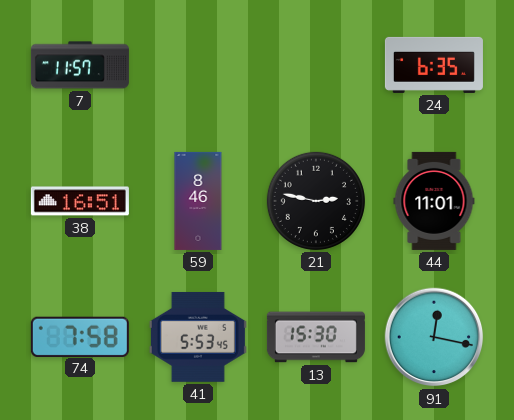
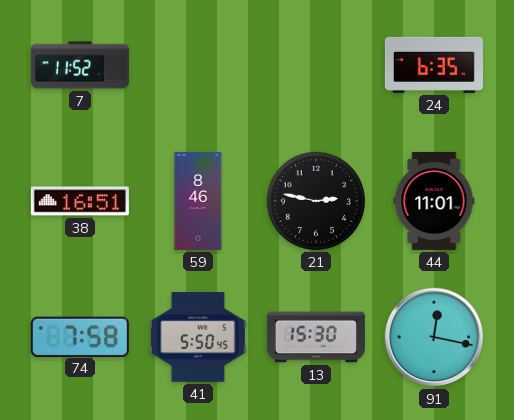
7: 11:57 -> 11:52
41: 5:53 -> 5:50
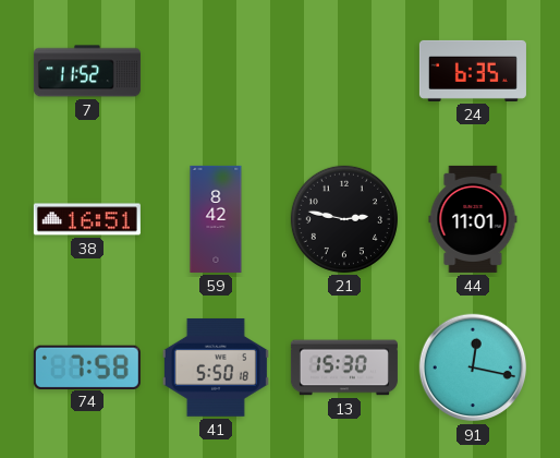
59: 8:46 -> 8:42
41: 5:50:45 -> 5:50:18
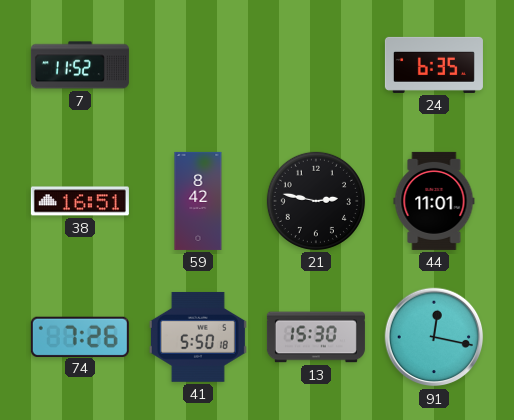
74: 7:58 -> 7:26
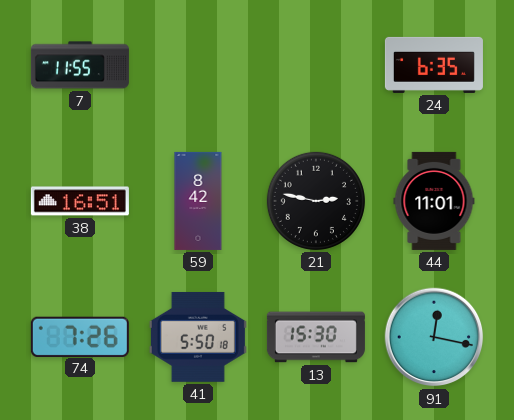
7: 11:52 -> 11:55
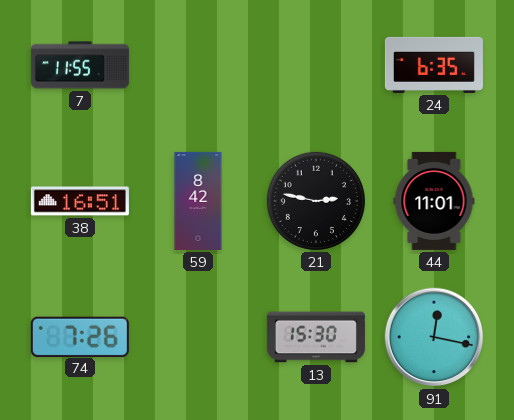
41: 5:50 -> none
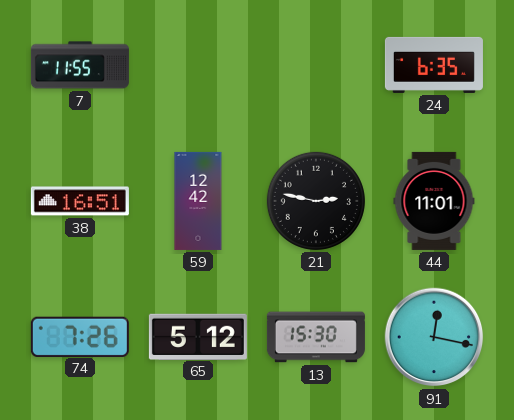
59: 8:42 -> 12:42
65: none -> 5:12
